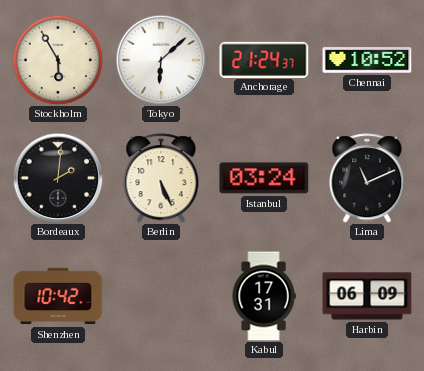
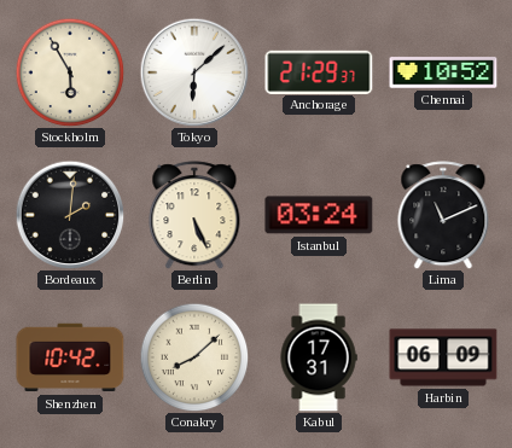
Anchorage: 21:24 -> 21:29
Conakry: none -> 8:08
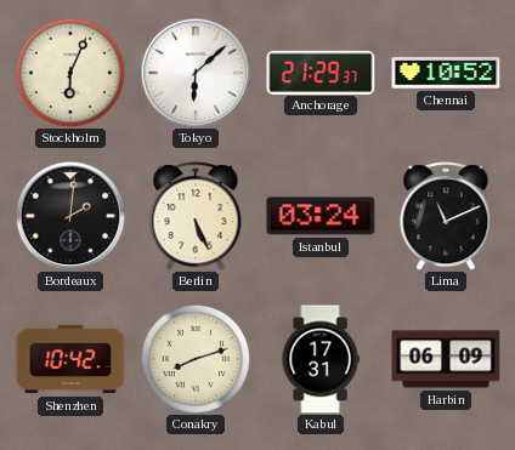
Stockholm: 5:55 -> 6:04
Conakry: 8:08 -> 8:12
